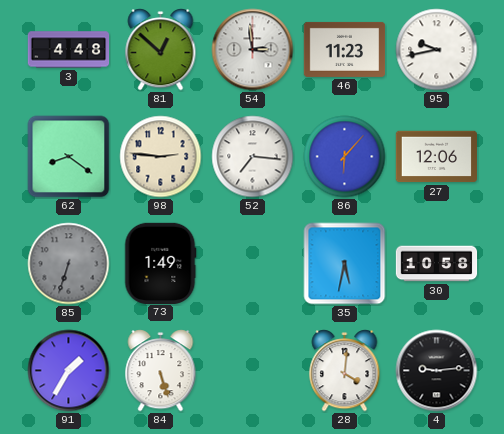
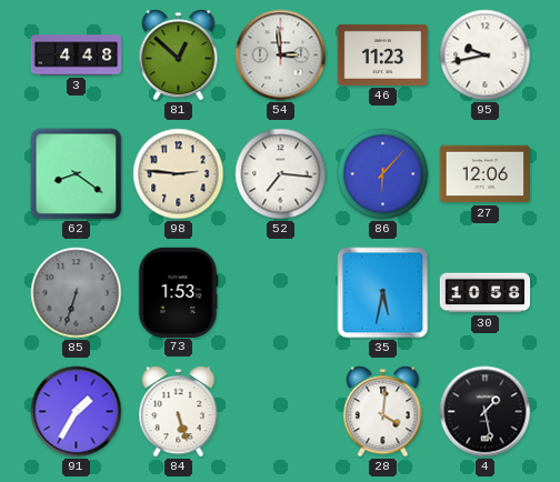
73: 1:49 -> 1:53
4: 9:14 -> 1:28
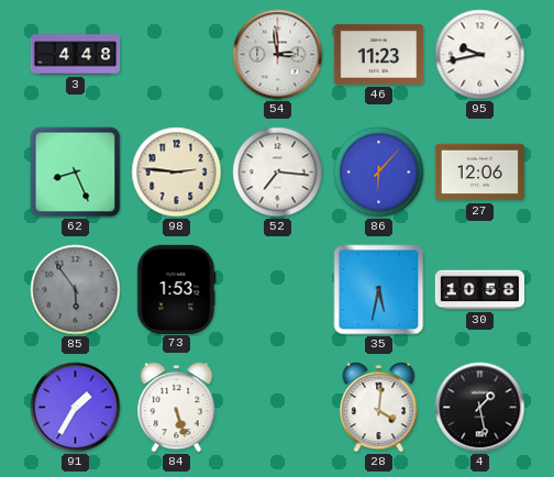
81: 12:52 -> none
62: 8:21 -> 8:26
85: 6:33 -> 5:54
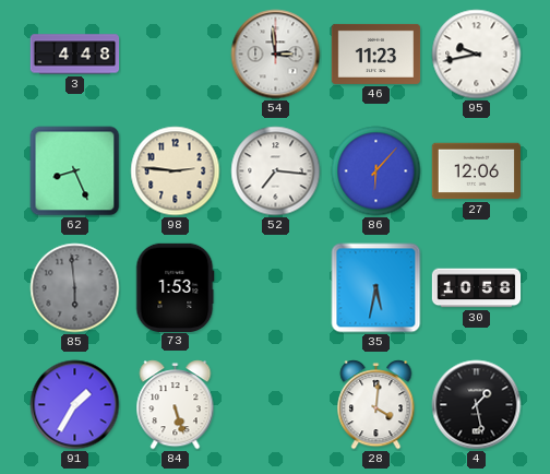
85: 5:54 -> 5:59
